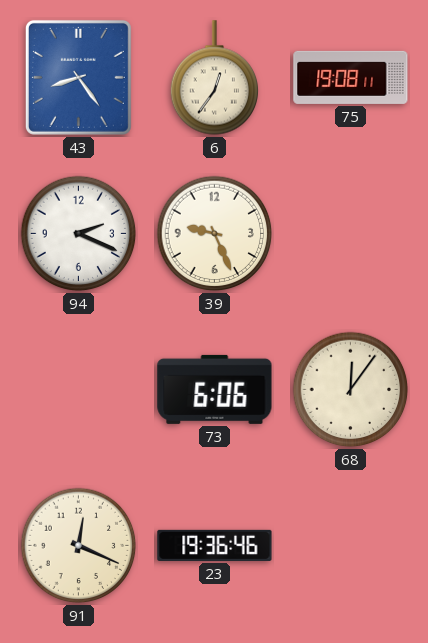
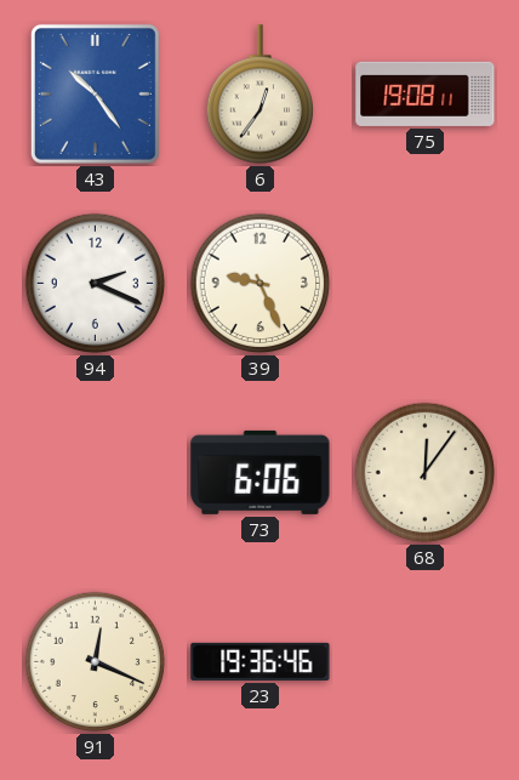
43: 8:24 -> 10:24
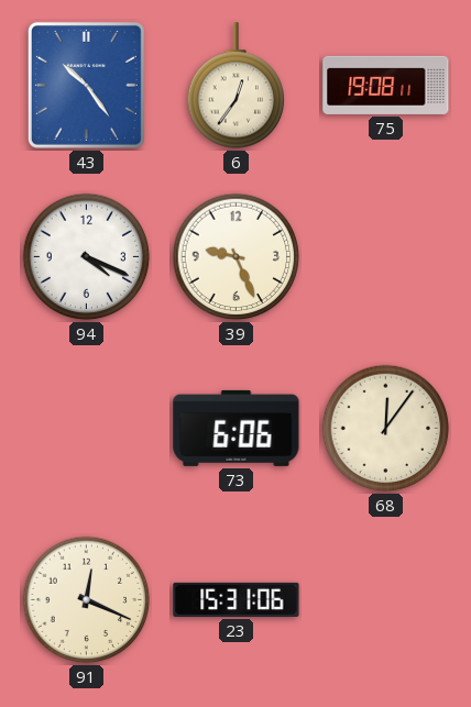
94: 2:19 -> 4:19
23: 19:36 -> 15:31
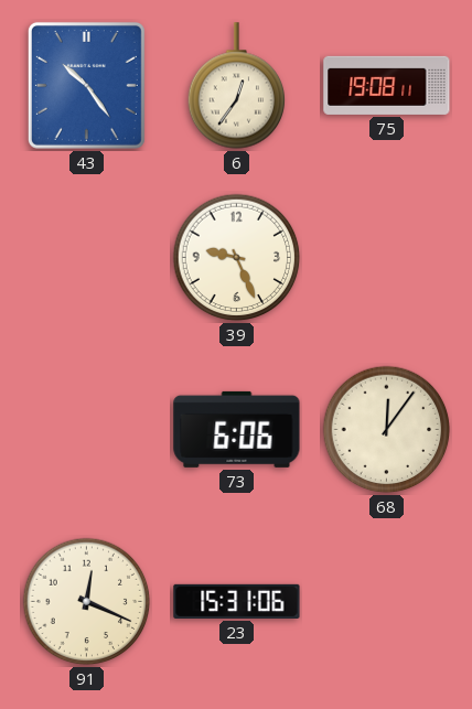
94: 4:19 -> none
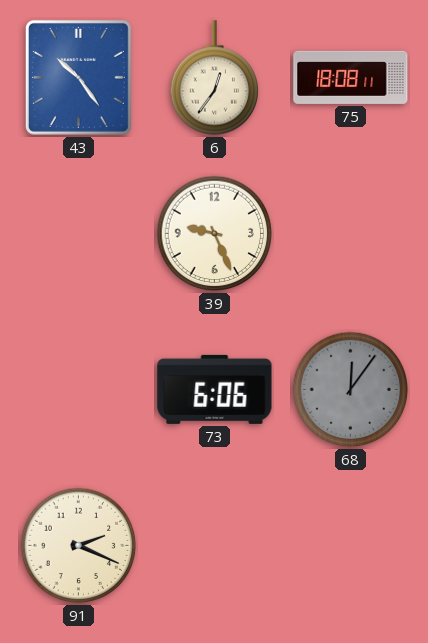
75: 19:08 -> 18:08
68 dial: cream -> grey
91: 12:19 -> 2:19
23: 15:31 -> none
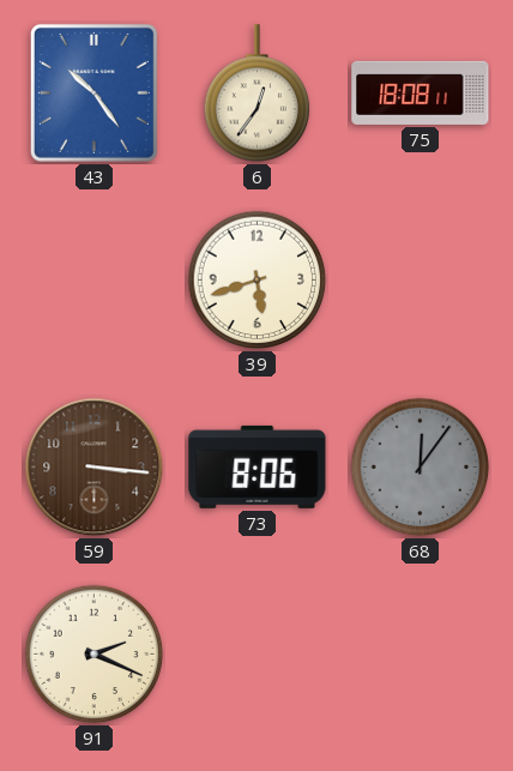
39: 9:26 -> 5:42
59: none -> 3:16
73: 6:06 -> 8:06
